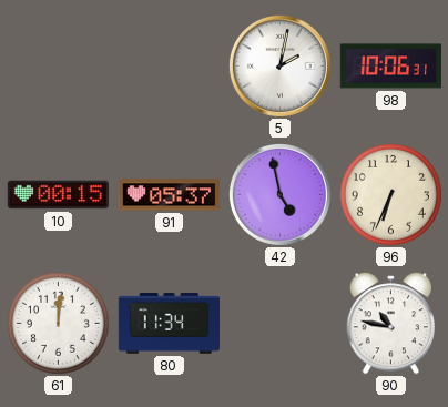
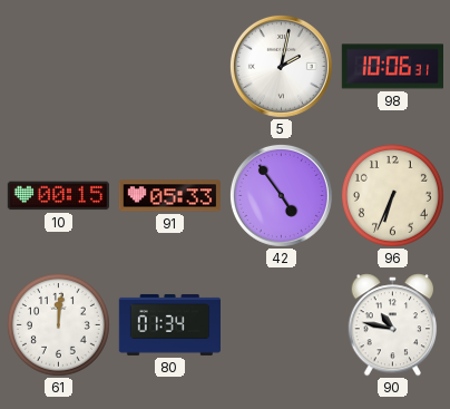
91: 05:37 -> 05:33
42: 4:58 -> 4:54
80: 11:34 -> 01:34
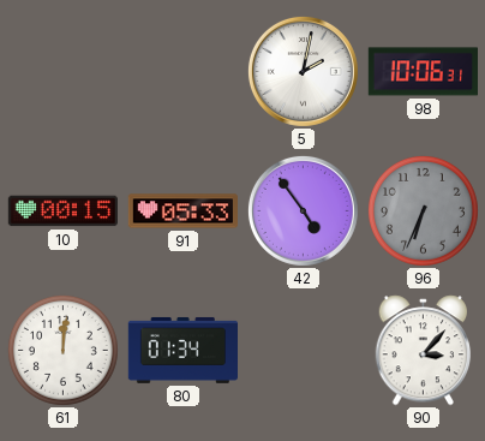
96 dial: cream -> grey
90: 10:47 -> 3:07
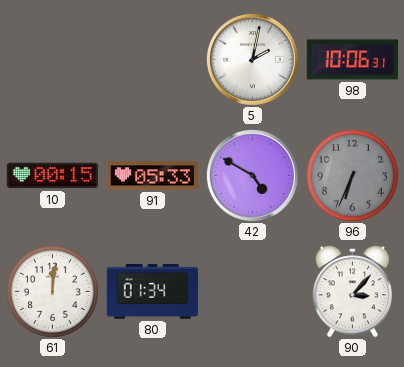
42: 4:54 -> 4:50
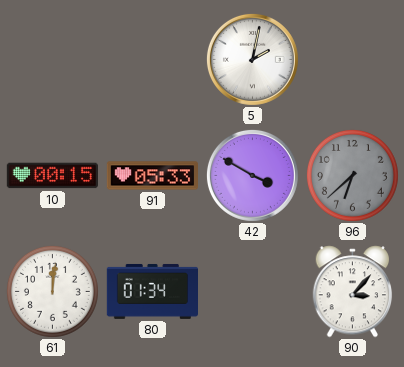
98: 10:06 -> none
42: 4:50 -> 3:50
96: 6:34 -> 6:38
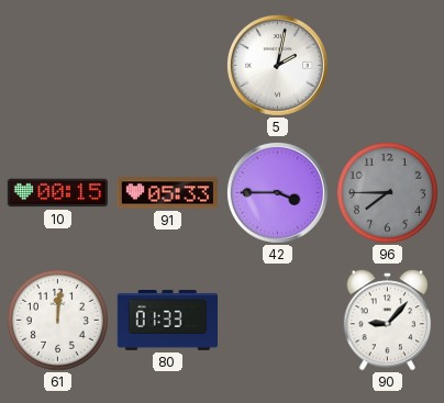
42: 3:50 -> 3:45
96: 6:38 -> 7:45
80: 01:34 -> 01:33
90: 3:07 -> 9:07
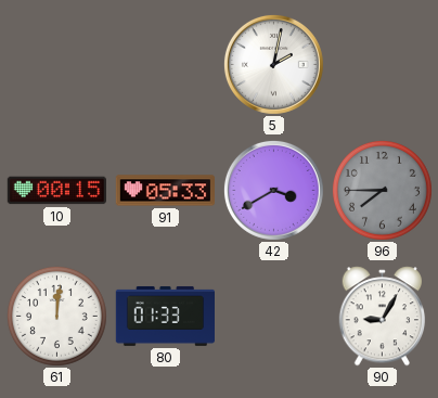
42: 3:45 -> 3:40
90: 9:07 -> 9:05
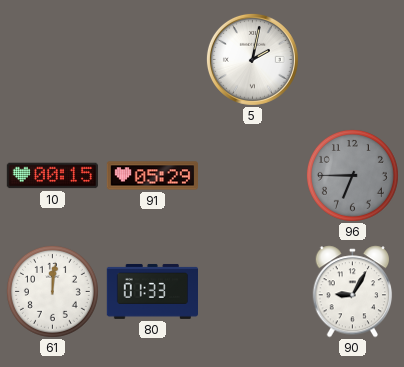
91: 05:33 -> 05:29
42: 3:40 -> none
96: 7:45 -> 6:45
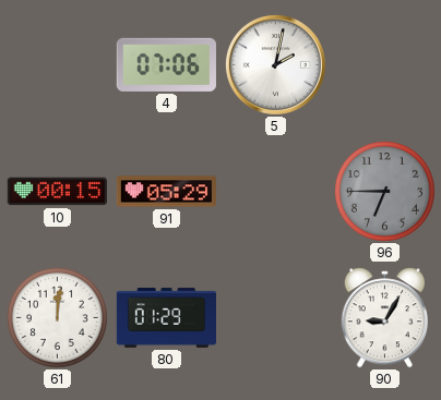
4: none -> 07:06
80: 01:33 -> 01:29
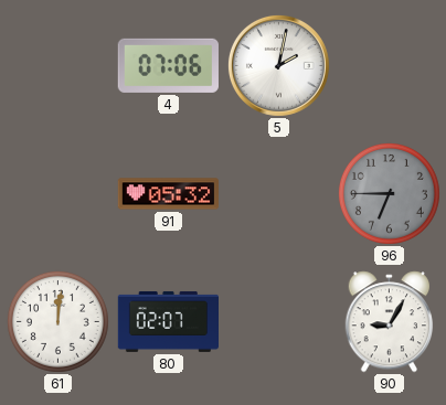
10: 00:15 -> none
91: 05:29 -> 05:32
80: 01:29 -> 02:07
